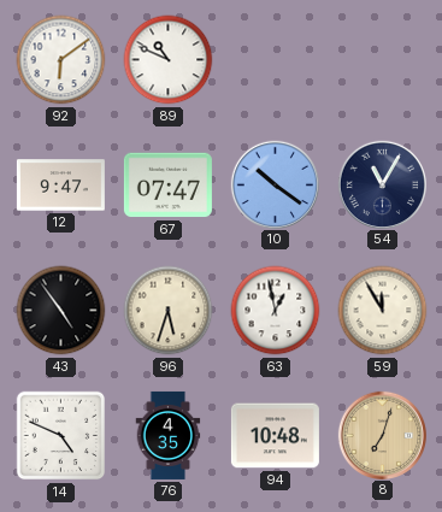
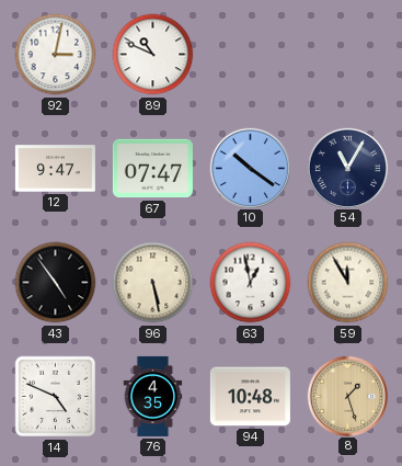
92: 6:09 -> 3:02
96: 5:33 -> 5:28
8: 7:03 -> 1:27
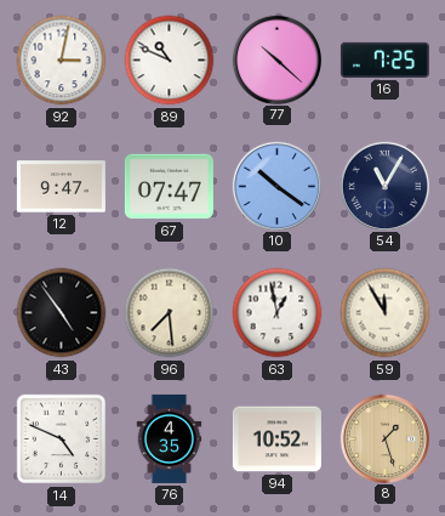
77: none -> 10:22
16: none -> 7:25
96: 5:28 -> 7:29
94: 10:48 -> 10:52
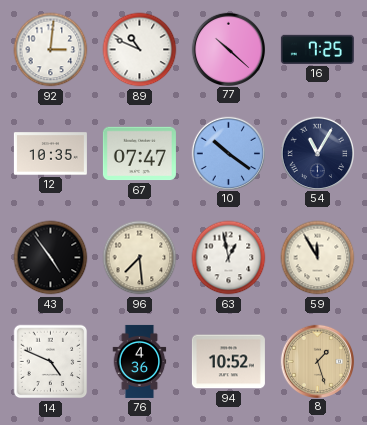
92: 3:02 -> 3:01
12: 9:47 -> 10:35
76: 4:35 -> 4:36
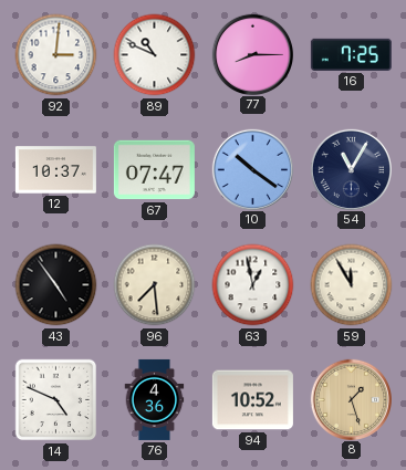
77: 10:22 -> 8:15
12: 10:35 -> 10:37
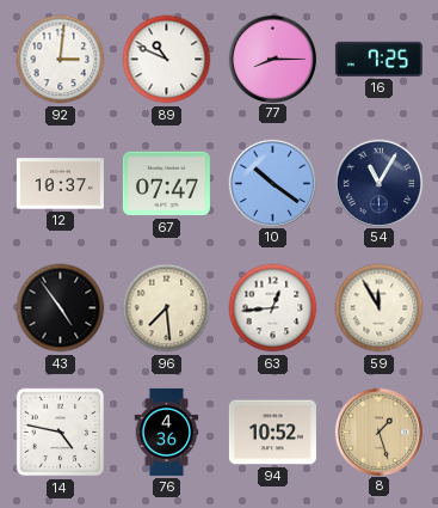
63: 12:58 -> 12:44
14: 4:49 -> 4:47
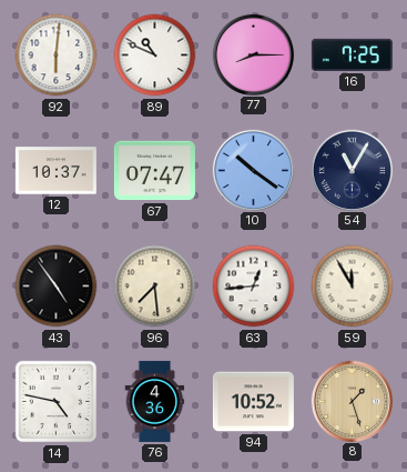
92: 3:01 -> 6:01
